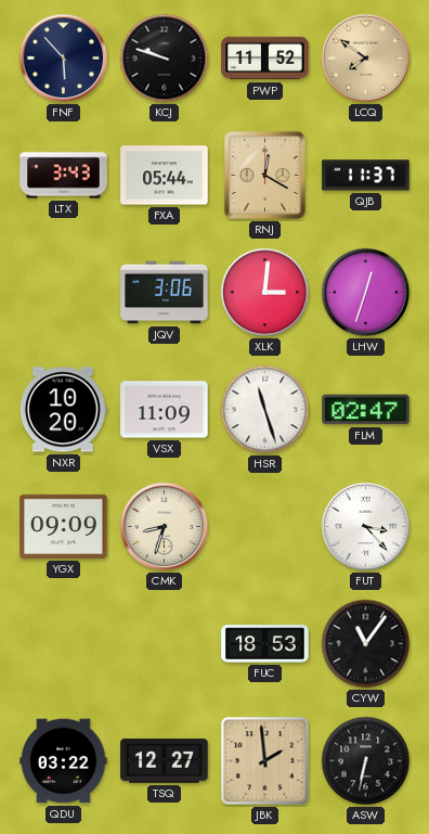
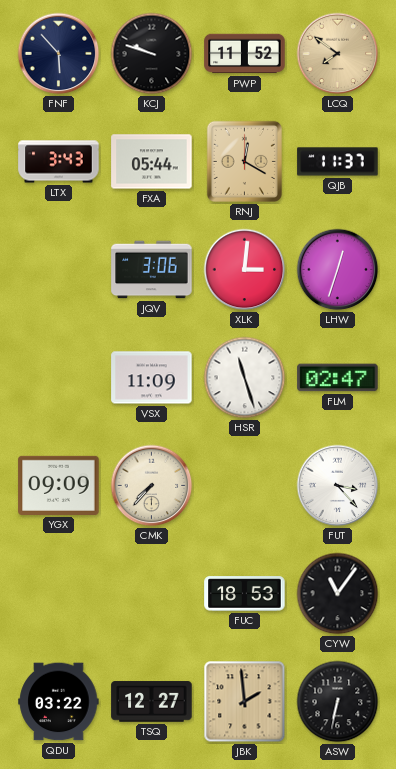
NXR: 10:20 -> none
CMK: 8:33 -> 7:37
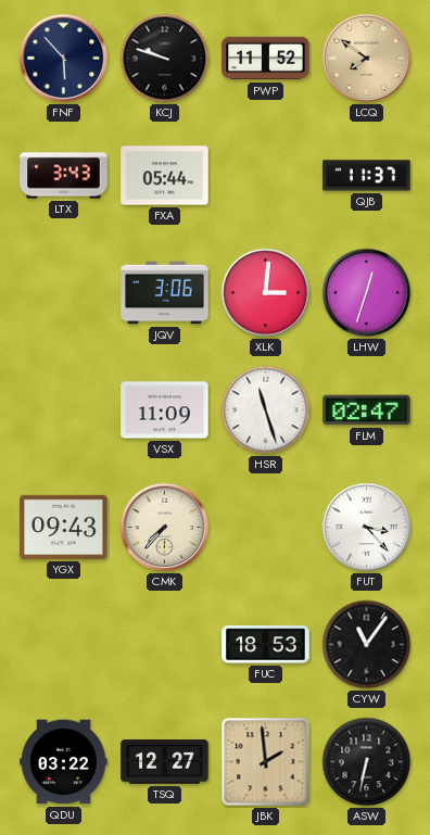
RNJ: 12:20 -> none
YGX: 09:09 -> 09:43
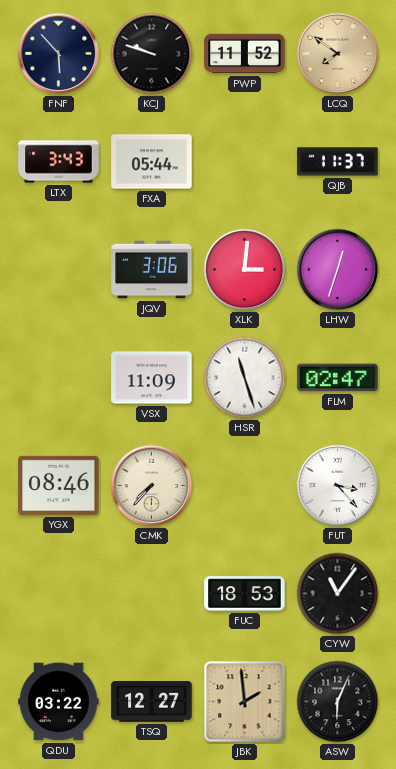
YGX: 09:43 -> 08:46
ASW: 6:32 -> 6:04
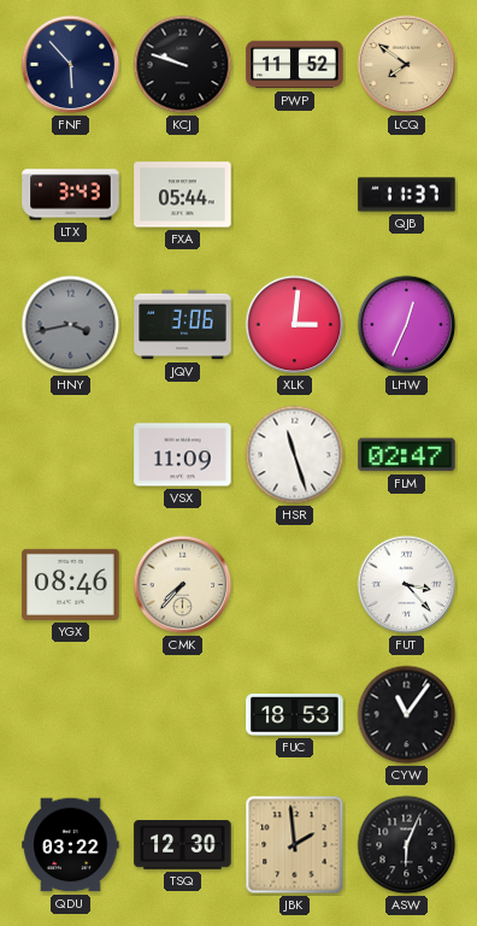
HNY: none -> 3:43
LHW: 12:33 -> 12:34
TSQ: 12:27 -> 12:30
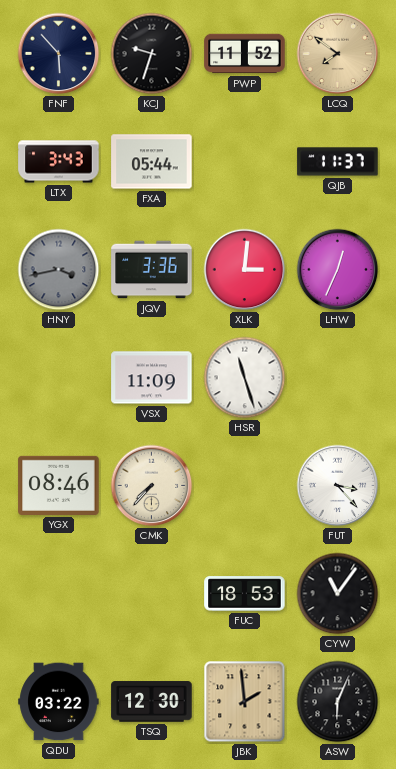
KCJ: 9:48 -> 9:33
JQV: 3:06 -> 3:36
FLM: 02:47 -> none
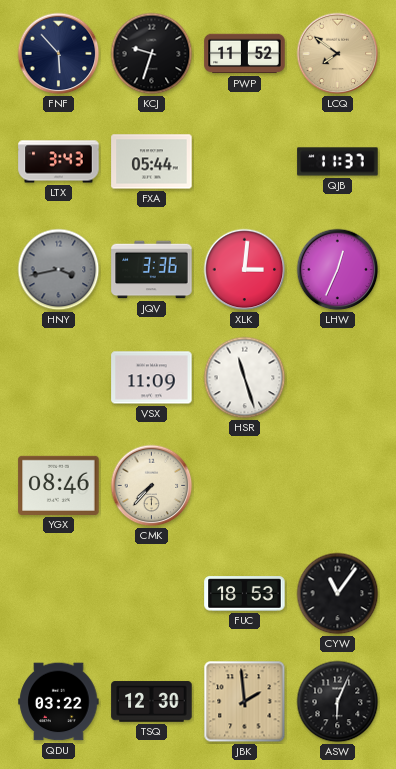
FUT: 3:23 -> none
